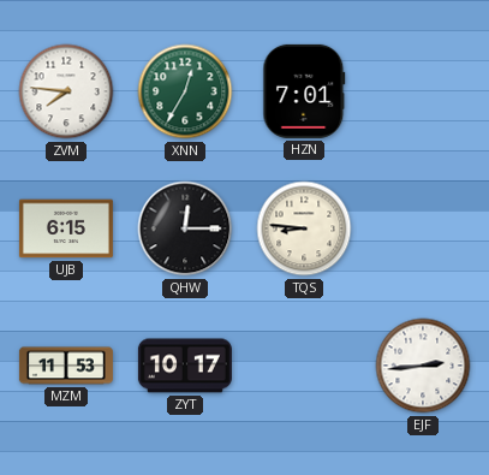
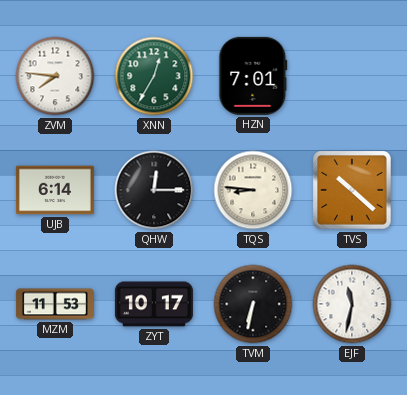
UJB: 6:15 -> 6:14
TVS: none -> 10:22
TVM: none -> 6:32
EJF: 2:44 -> 11:32
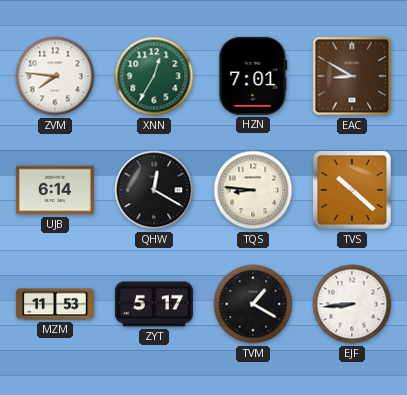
EAC: none -> 8:50
QHW: 12:15 -> 12:20
ZYT: 10:17 -> 5:17
TVM: 6:32 -> 1:20
EJF: 11:32 -> 8:44
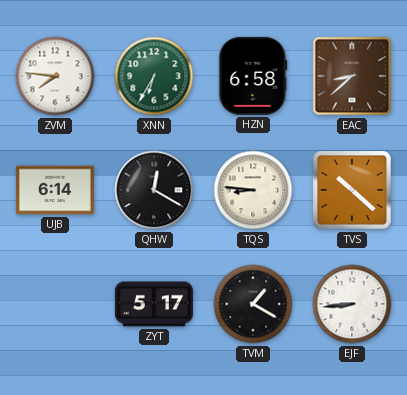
XNN: 12:35 -> 6:35
HZN: 7:01 -> 6:58
EAC: 8:50 -> 8:38
MZM: 11:53 -> none
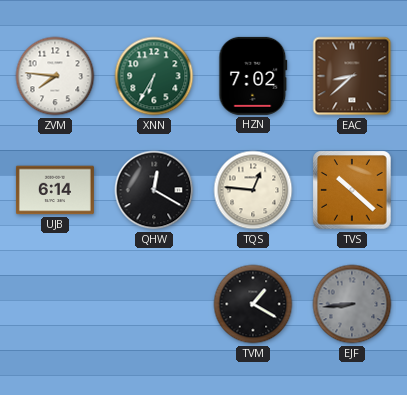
HZN: 6:58 -> 7:02
TQS: 8:46 -> 12:46
ZYT: 5:17 -> none
EJF dial: white -> grey
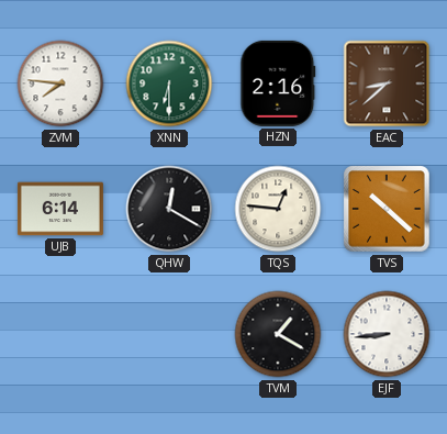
XNN: 6:35 -> 6:30
HZN: 7:02 -> 2:16
EJF dial: grey -> white
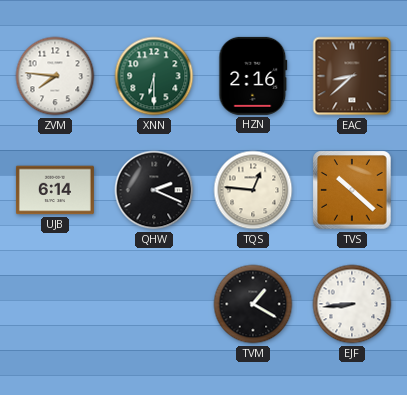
QHW: 12:20 -> 2:19
